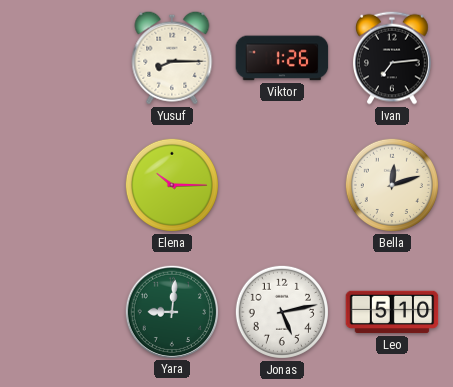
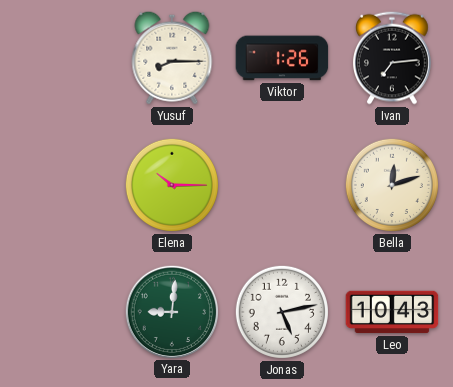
Leo: 5:10 -> 10:43
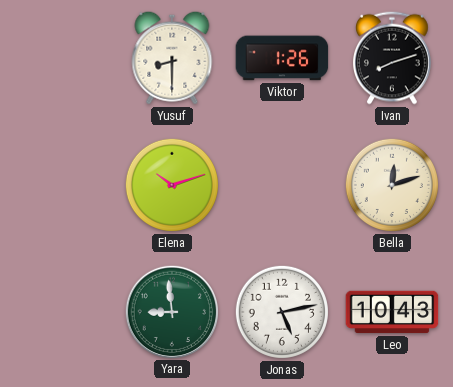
Yusuf: 8:15 -> 8:30
Ivan: 7:14 -> 8:12
Elena: 10:15 -> 10:12
Yara: 9:01 -> 8:59
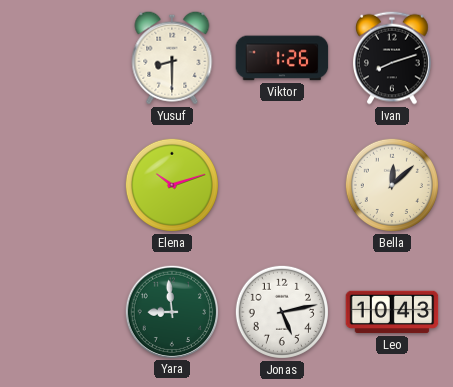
Bella: 12:12 -> 12:08
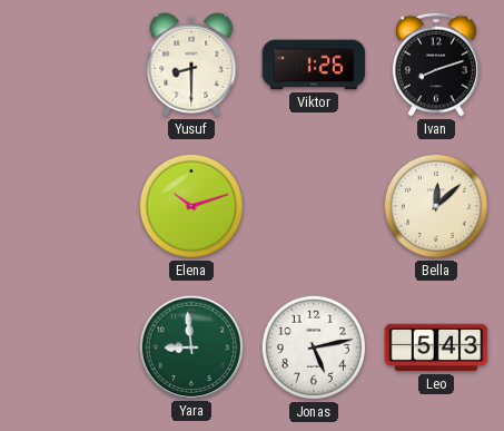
Leo: 10:43 -> 5:43
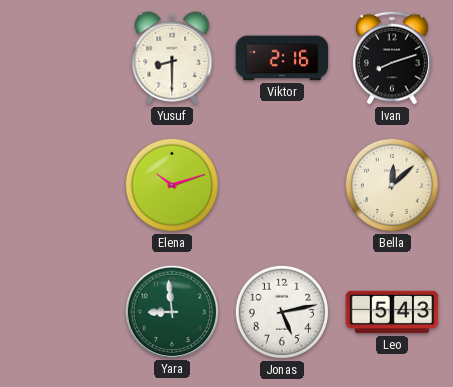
Viktor: 1:26 -> 2:16
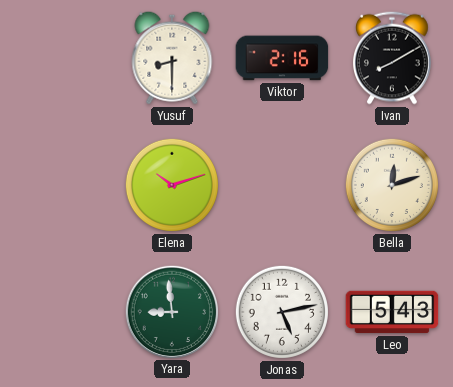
Ivan: 8:12 -> 8:10
Bella: 12:08 -> 12:12
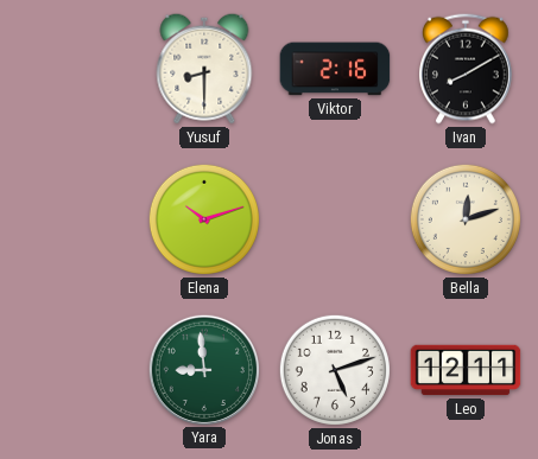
Jonas: 5:13 -> 5:12
Leo: 5:43 -> 12:11
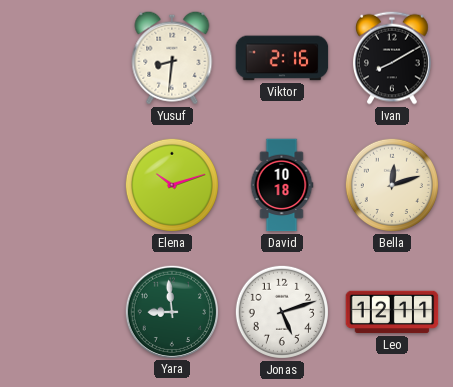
Yusuf: 8:30 -> 8:31
David: none -> 10:18
